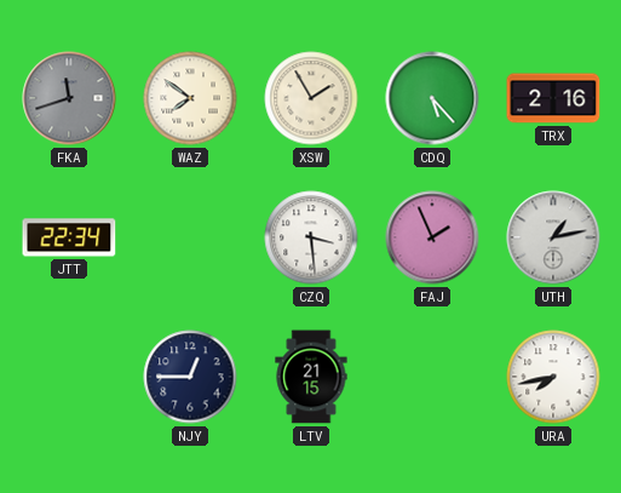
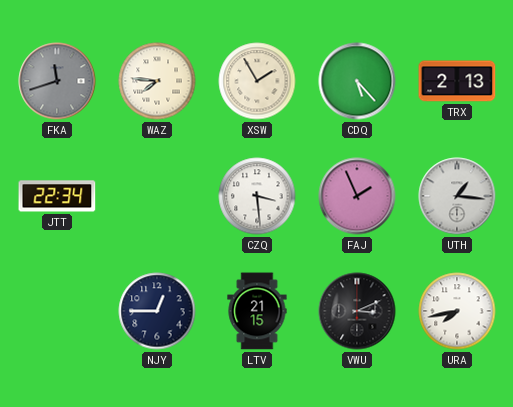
WAZ: 7:51 -> 7:46
TRX: 2:16 -> 2:13
UTH: 1:13 -> 1:16
VWU: none -> 3:11
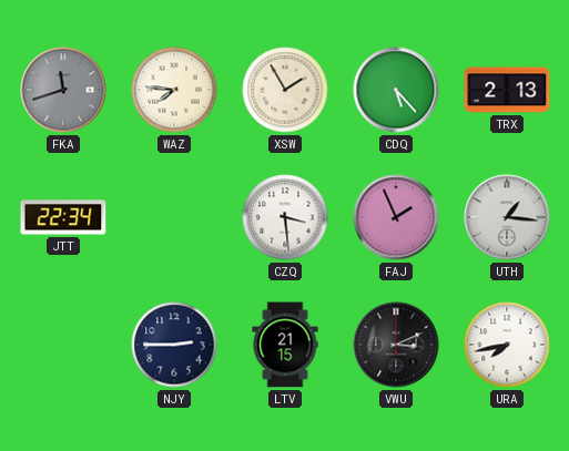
NJY: 12:45 -> 2:45
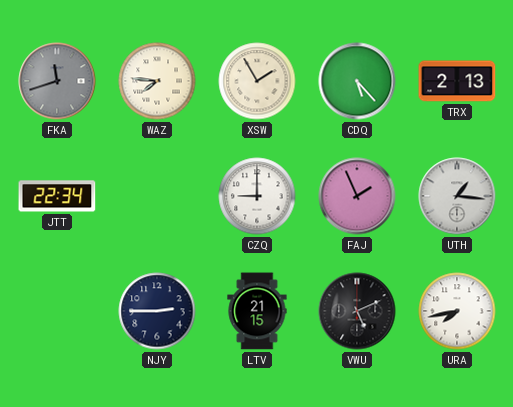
CZQ: 3:29 -> 9:00
VWU: 3:11 -> 5:11
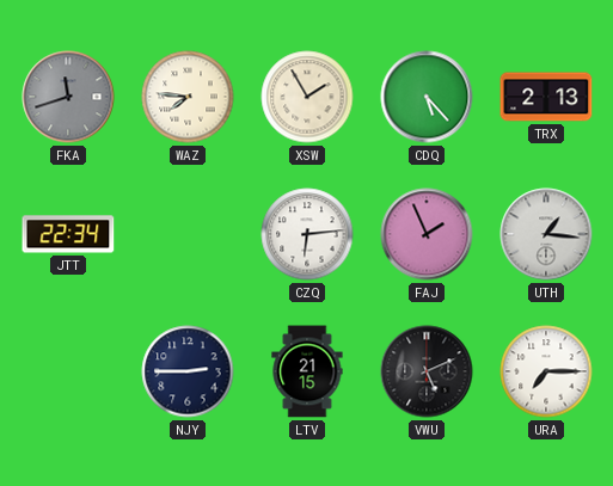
CZQ: 9:00 -> 6:14
URA: 7:43 -> 7:15
